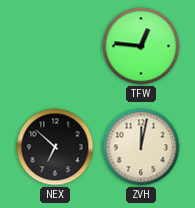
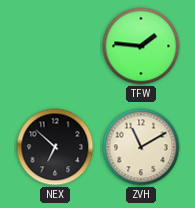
TFW: 12:46 -> 1:46
ZVH: 12:02 -> 11:10
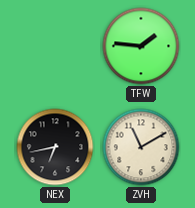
NEX: 6:52 -> 6:43
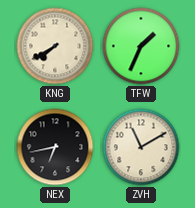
KNG: none -> 7:40
TFW: 1:46 -> 1:34
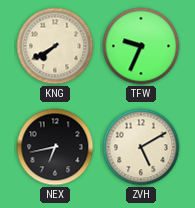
TFW: 1:34 -> 9:34
ZVH: 11:10 -> 5:10
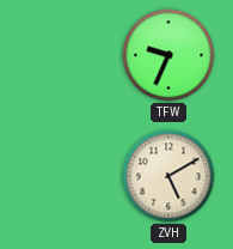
KNG: 7:40 -> none
NEX: 6:43 -> none
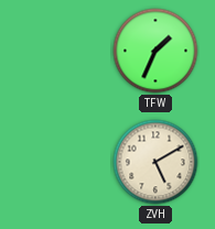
TFW: 9:34 -> 1:34
